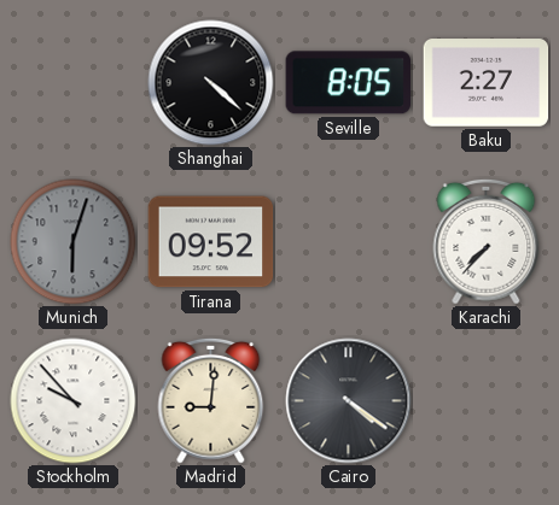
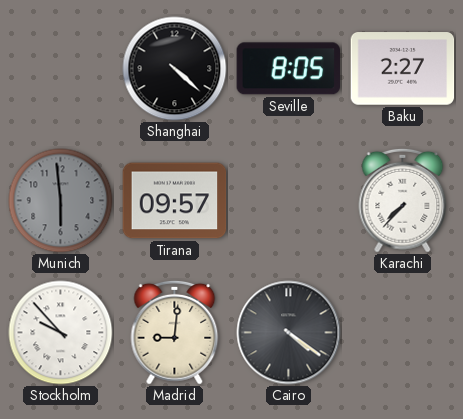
Munich: 6:03 -> 5:59
Tirana: 09:52 -> 09:57
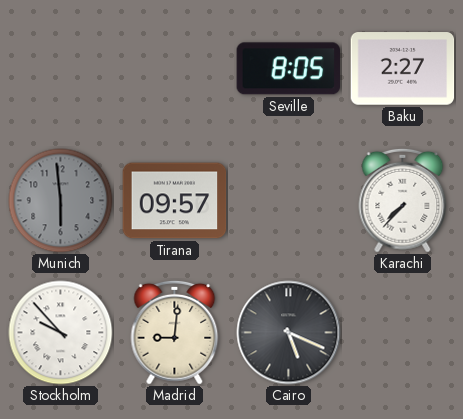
Shanghai: 4:22 -> none
Cairo: 4:21 -> 5:19
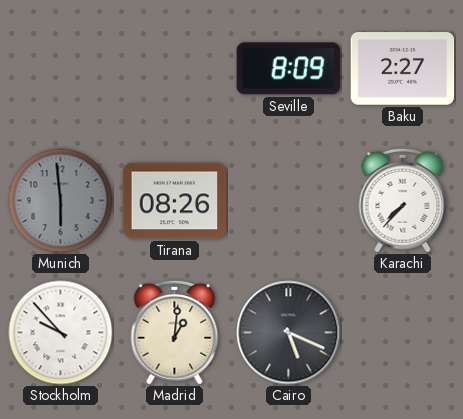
Seville: 8:05 -> 8:09
Tirana: 09:57 -> 08:26
Madrid: 9:01 -> 1:01
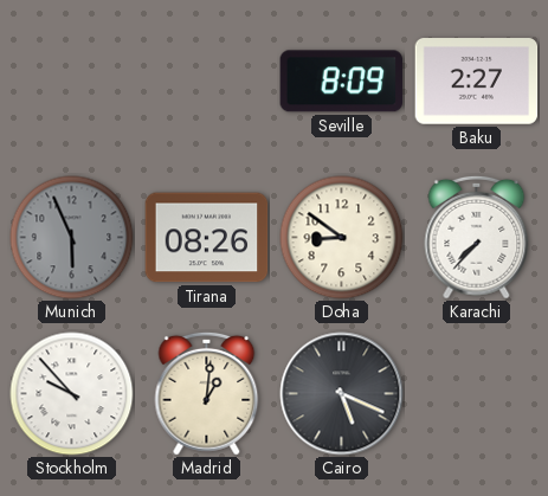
Munich: 5:59 -> 5:56
Doha: none -> 8:51
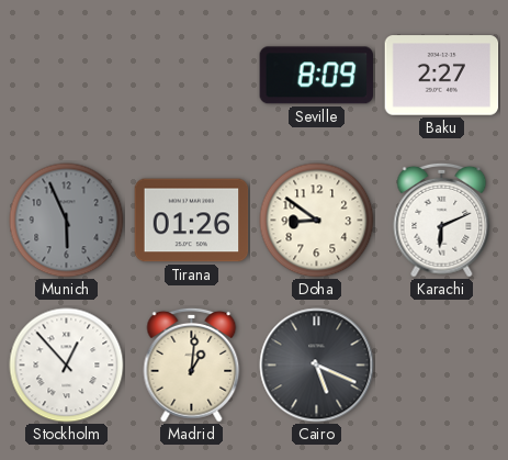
Tirana: 08:26 -> 01:26
Karachi: 7:37 -> 6:11
Stockholm: 9:53 -> 12:53
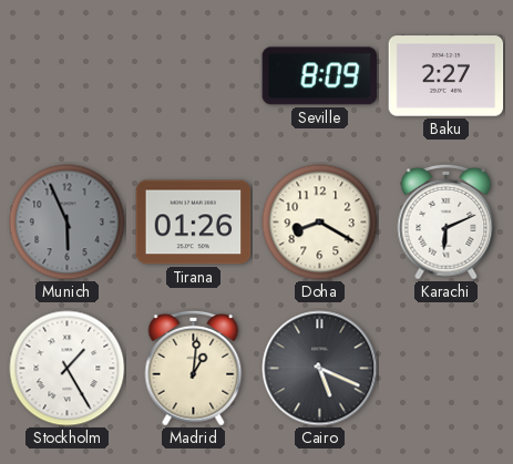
Doha: 8:51 -> 8:20
Stockholm: 12:53 -> 1:25
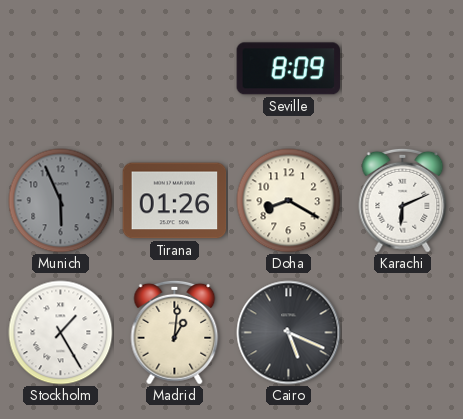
Baku: 2:27 -> none
